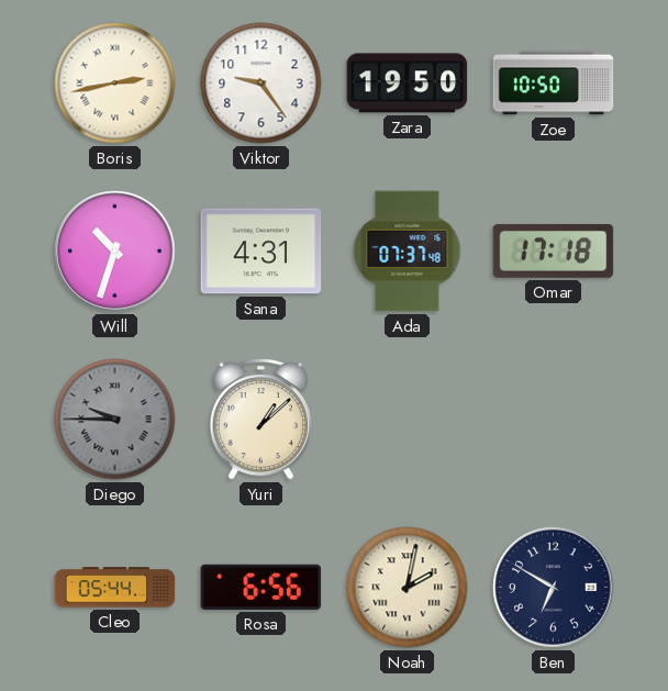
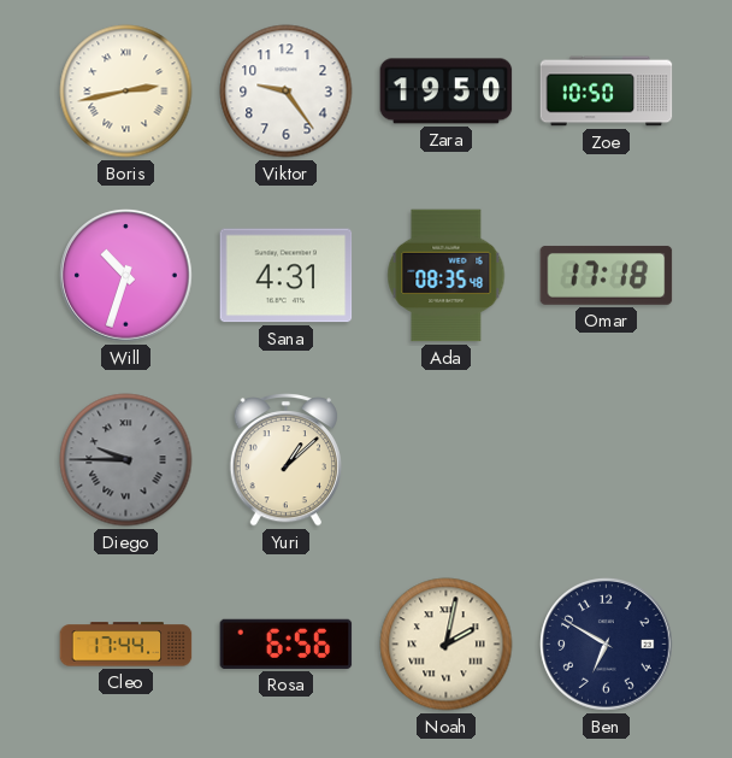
Ada: 07:37 -> 08:35
Cleo: 05:44 -> 17:44
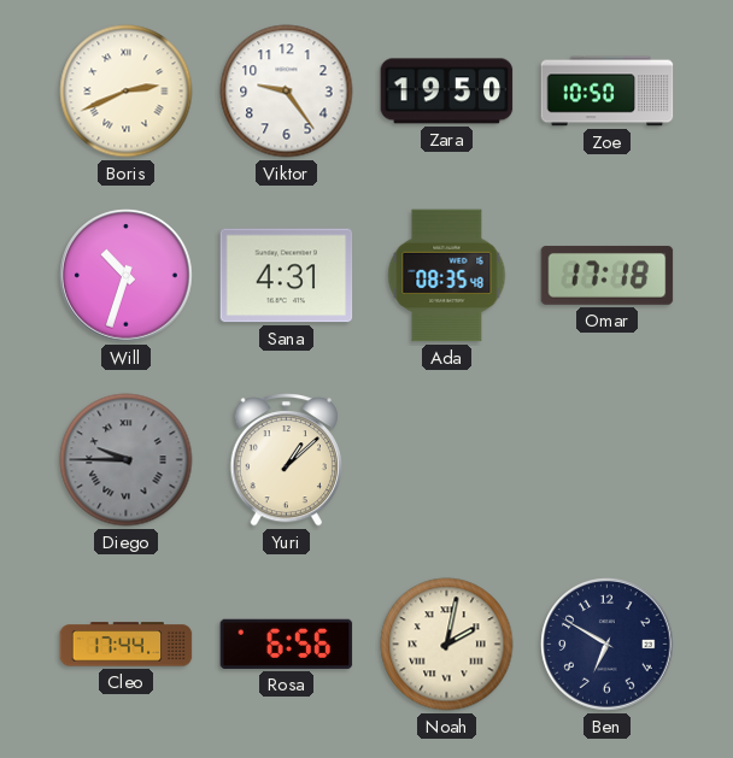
Boris: 2:43 -> 2:41
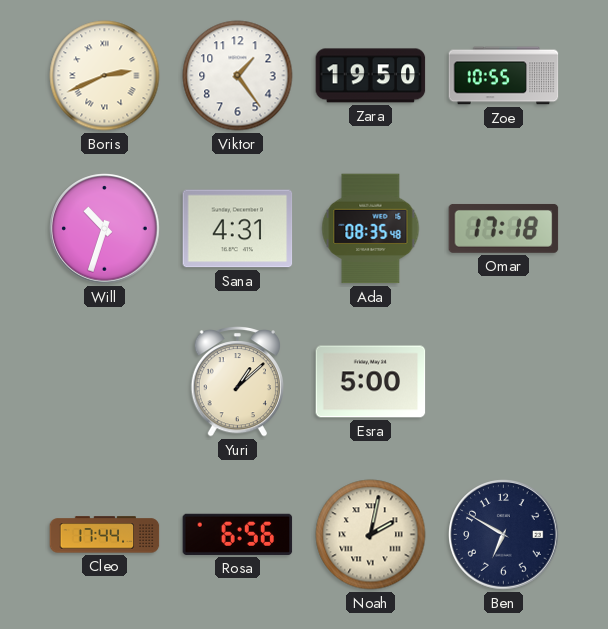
Viktor: 9:24 -> 1:24
Zoe: 10:50 -> 10:55
Diego: 9:45 -> none
Esra: none -> 5:00
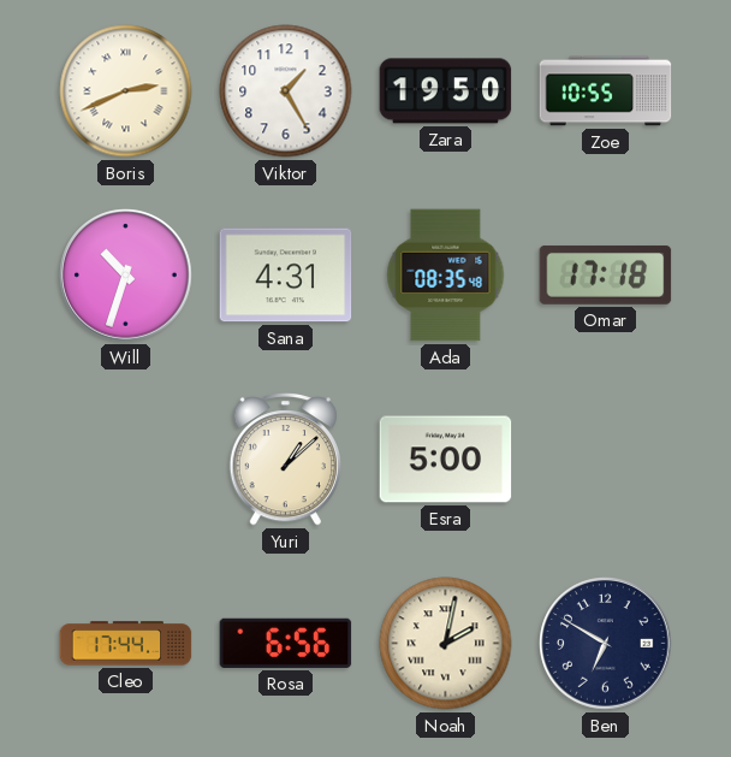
Viktor: 1:24 -> 1:25
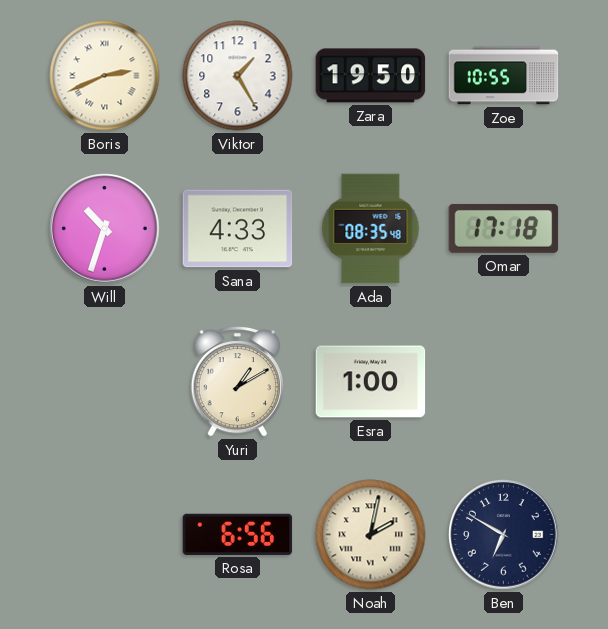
Sana: 4:31 -> 4:33
Yuri: 1:08 -> 1:10
Esra: 5:00 -> 1:00
Cleo: 17:44 -> none
